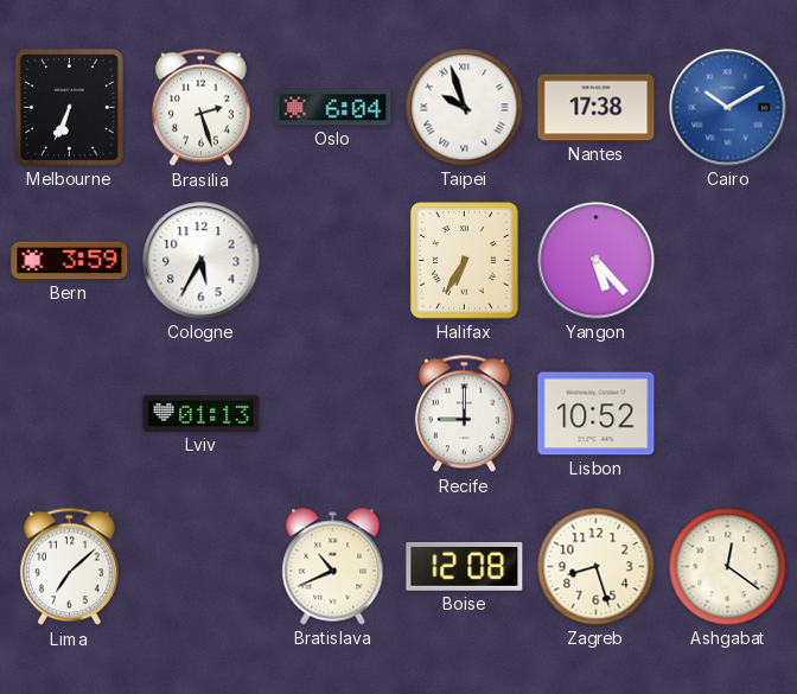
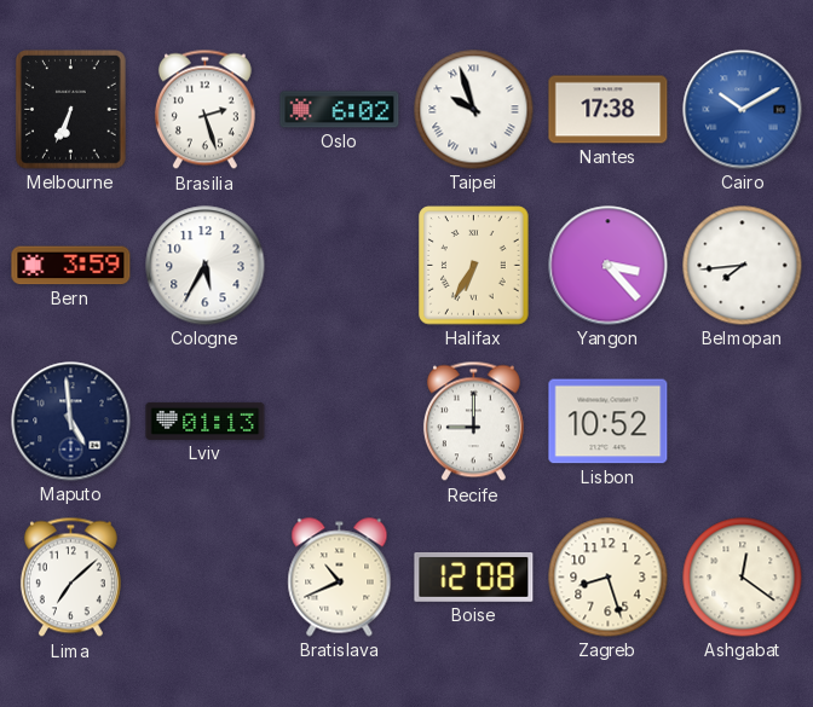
Oslo: 6:04 -> 6:02
Yangon: 5:23 -> 3:23
Belmopan: none -> 7:44
Maputo: none -> 4:59
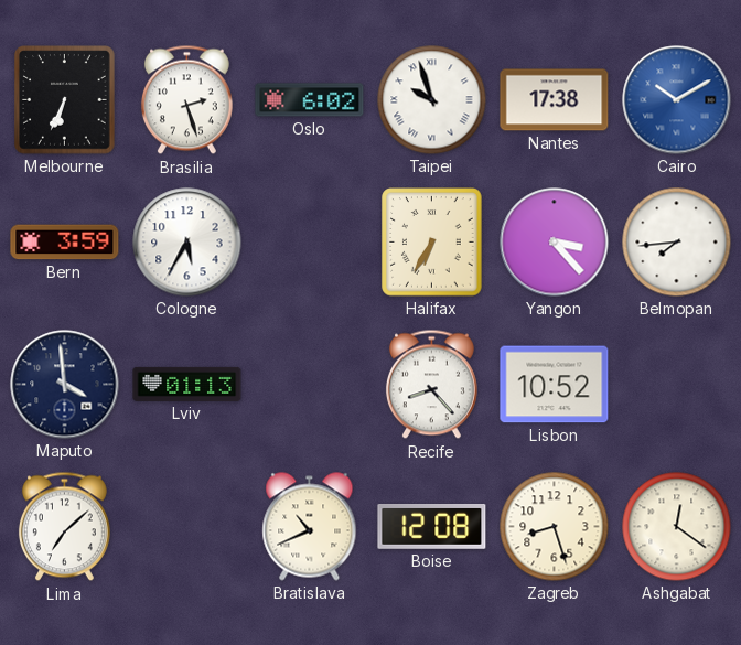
Maputo: 4:59 -> 3:59
Recife: 9:00 -> 8:23
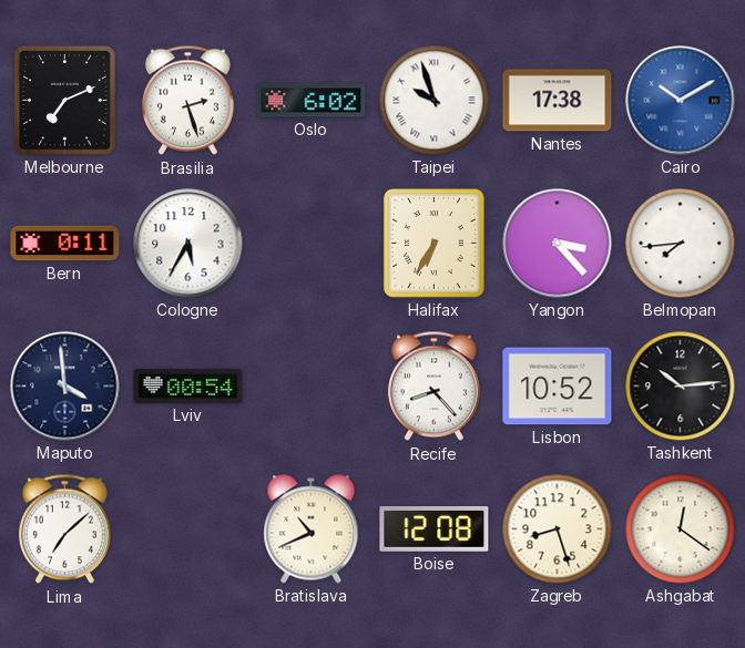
Melbourne: 6:34 -> 7:11
Bern: 3:59 -> 0:11
Lviv: 01:13 -> 00:54
Tashkent: none -> 10:14
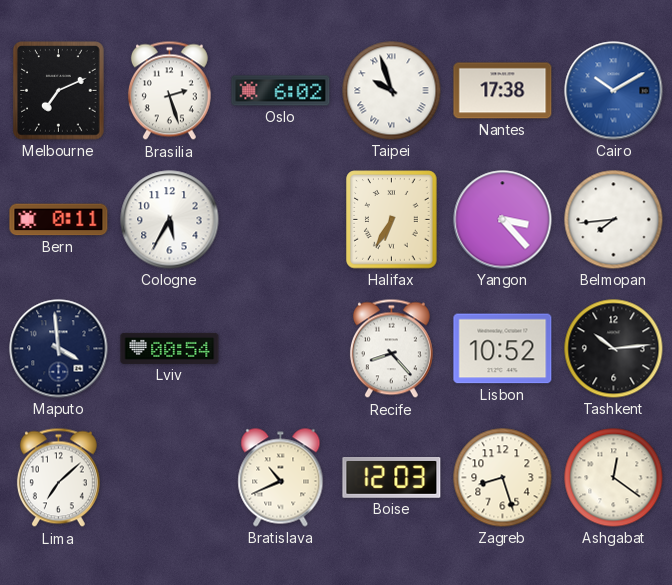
Boise: 12:08 -> 12:03
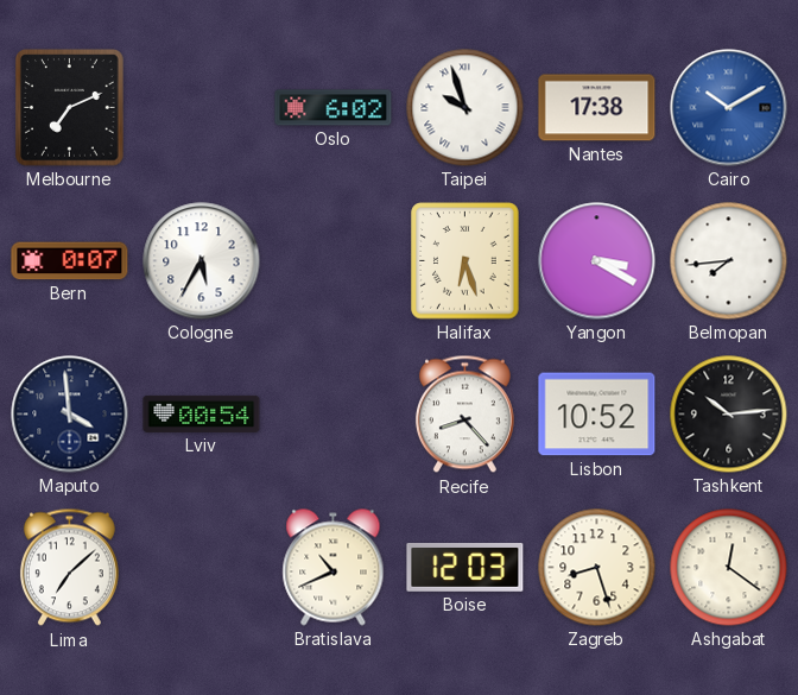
Brasilia: 2:27 -> none
Bern: 0:11 -> 0:07
Halifax: 6:35 -> 6:27
Yangon: 3:23 -> 3:20
